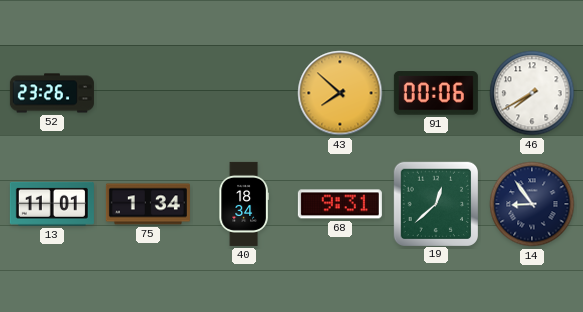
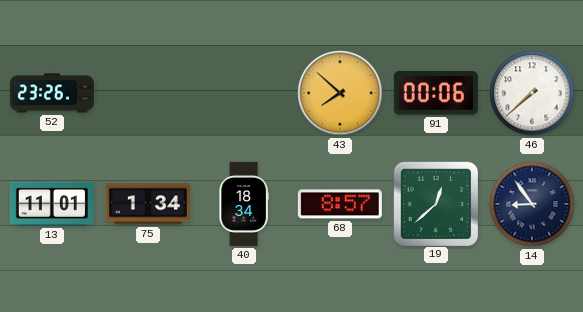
46: 7:40 -> 7:38
68: 9:31 -> 8:57
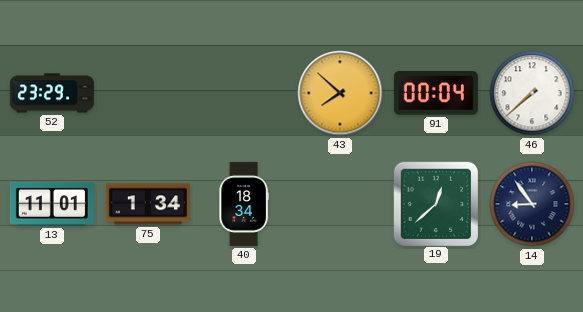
52: 23:26 -> 23:29
91: 00:06 -> 00:04
68: 8:57 -> none
